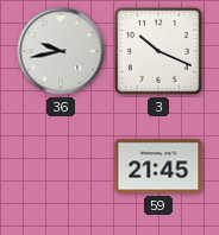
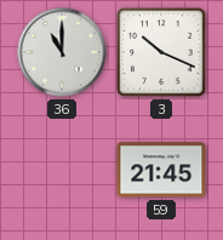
36: 9:43 -> 11:00
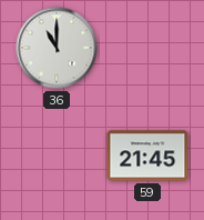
3: 10:19 -> none
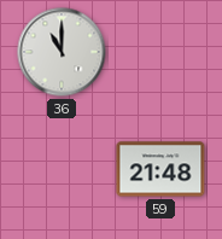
59: 21:45 -> 21:48
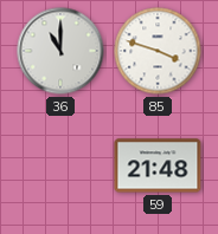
85: none -> 3:48
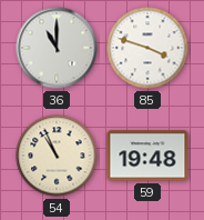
54: none -> 10:56
59: 21:48 -> 19:48
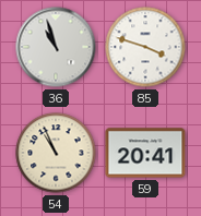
36: 11:00 -> 10:57
59: 19:48 -> 20:41
